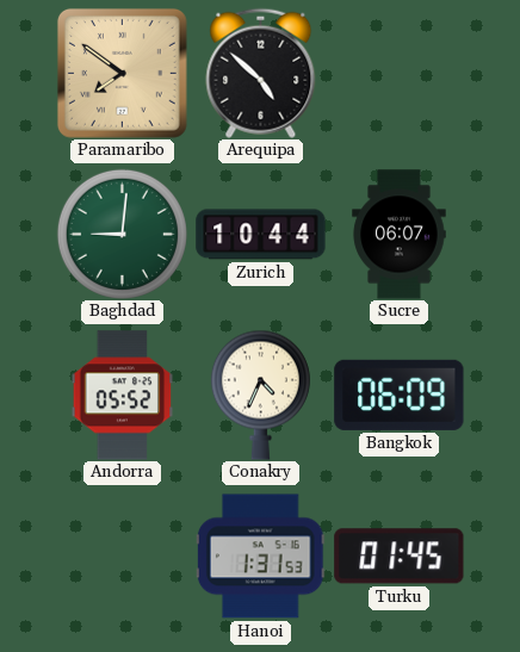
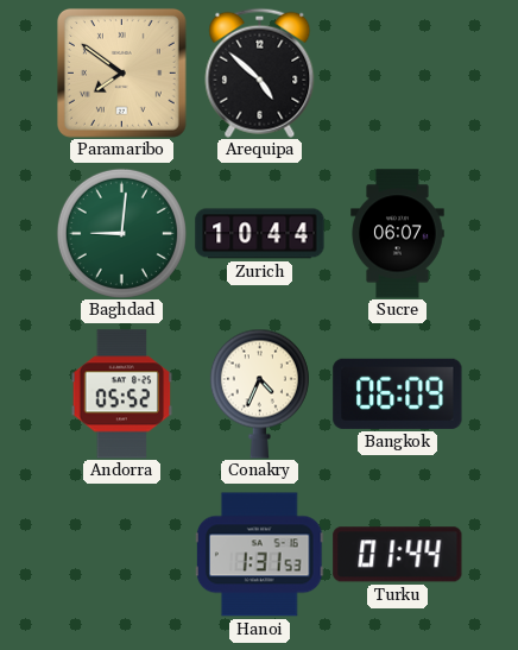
Turku: 01:45 -> 01:44
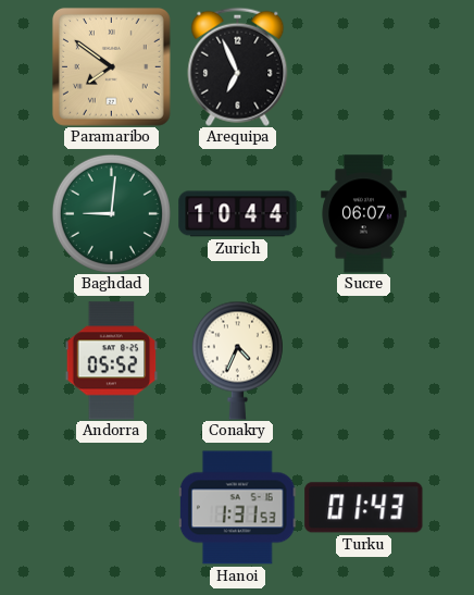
Arequipa: 4:52 -> 6:56
Bangkok: 06:09 -> none
Turku: 01:44 -> 01:43
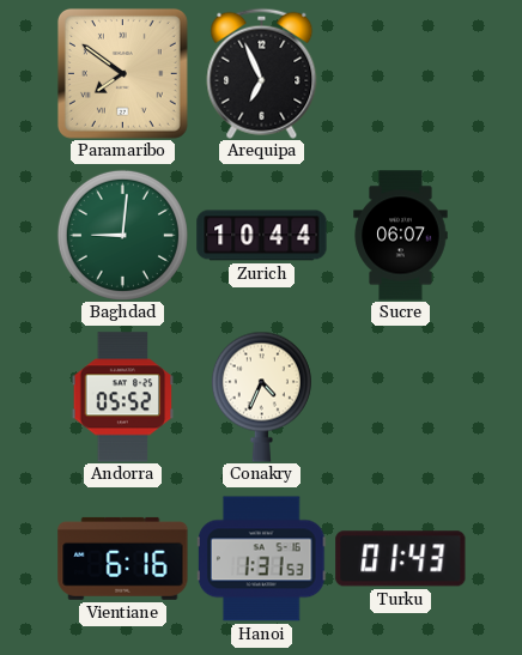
Vientiane: none -> 6:16
